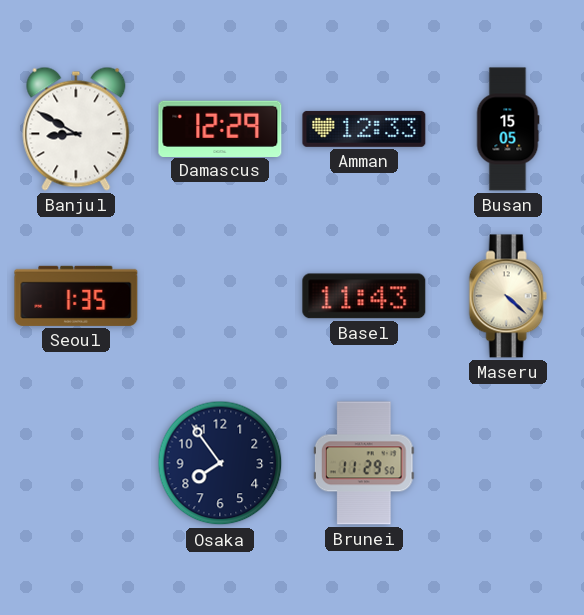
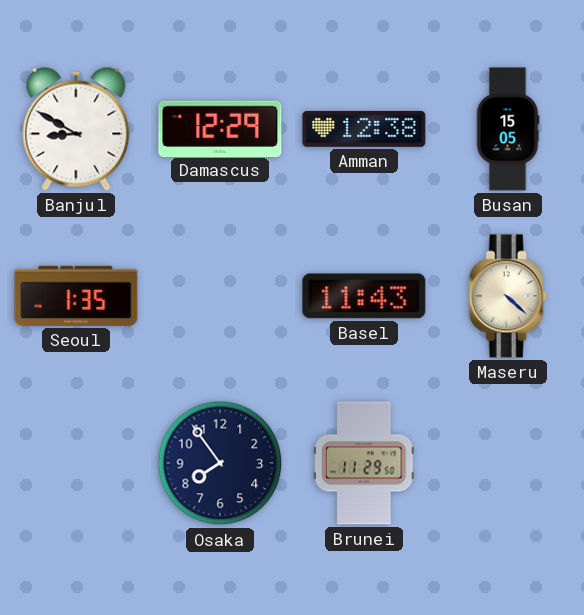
Amman: 12:33 -> 12:38
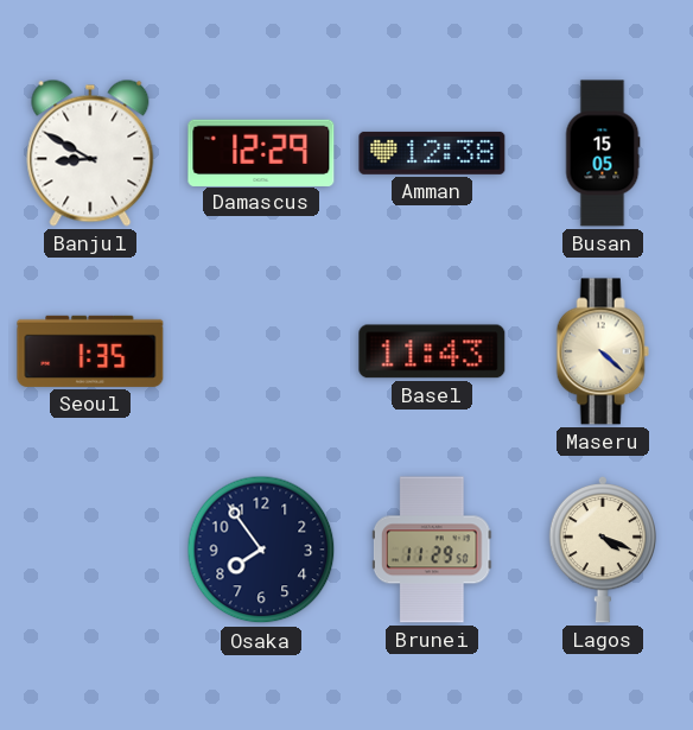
Lagos: none -> 4:19
